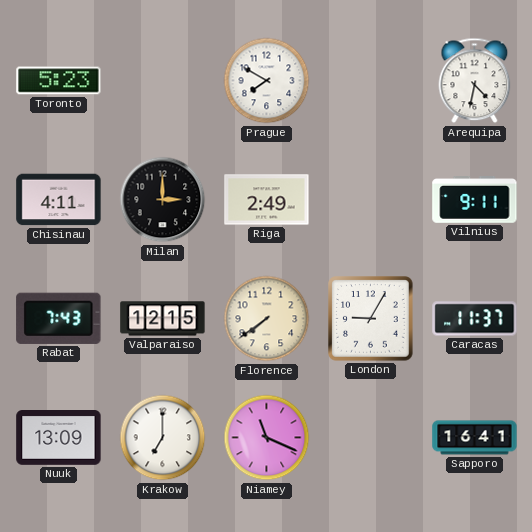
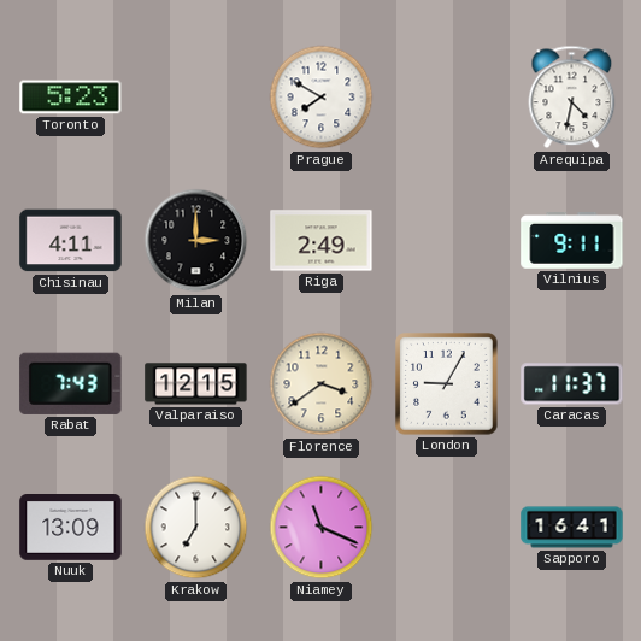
Florence: 7:39 -> 3:39
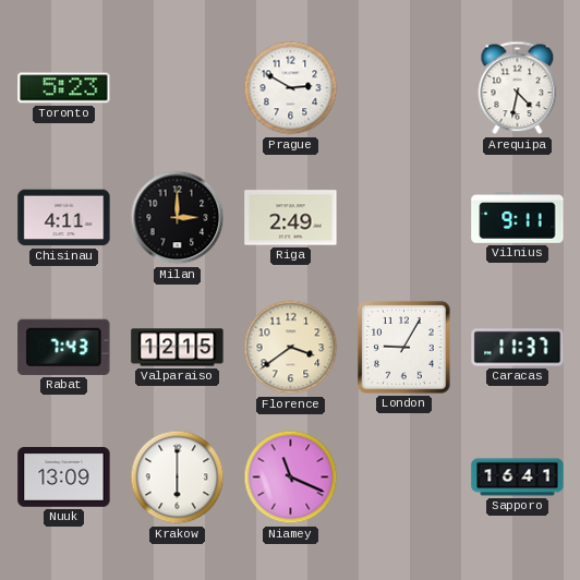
Prague: 7:50 -> 2:50
Krakow: 7:00 -> 6:00
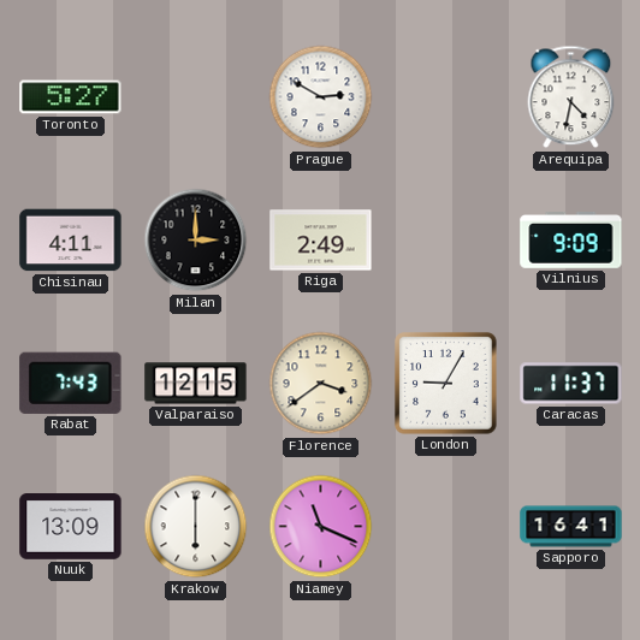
Toronto: 5:23 -> 5:27
Vilnius: 9:11 -> 9:09
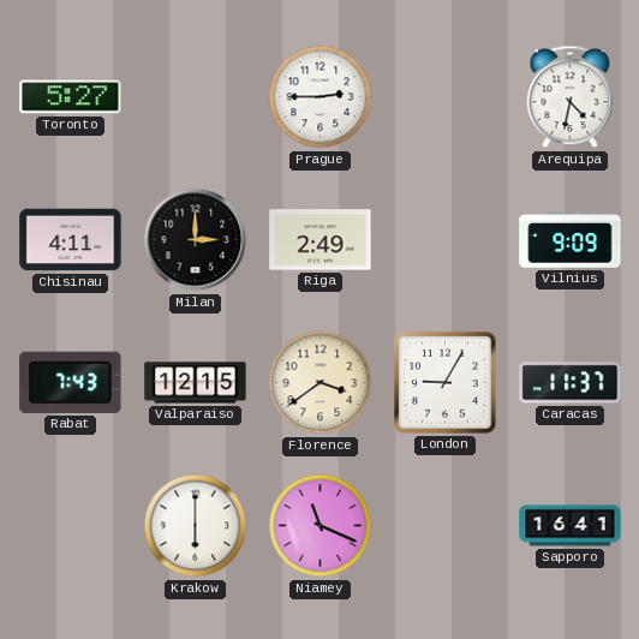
Prague: 2:50 -> 2:45
Nuuk: 13:09 -> none
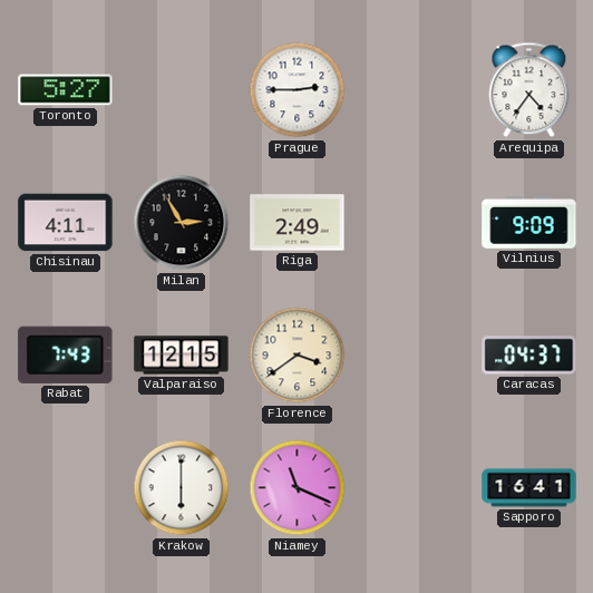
Arequipa: 4:32 -> 4:36
Milan: 3:00 -> 2:55
London: 9:05 -> none
Caracas: 11:37 -> 04:37
